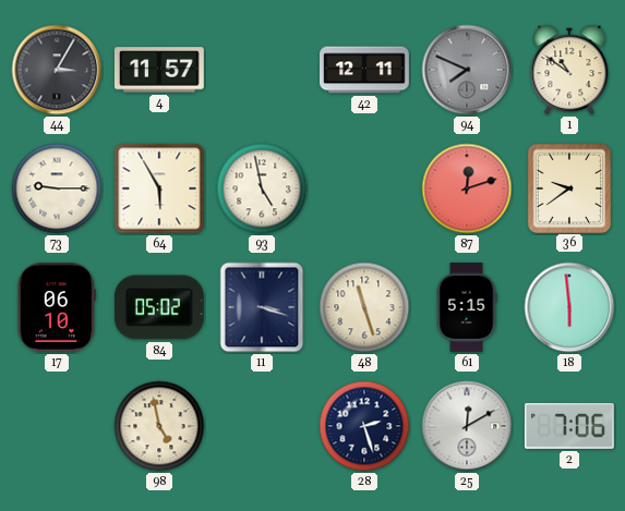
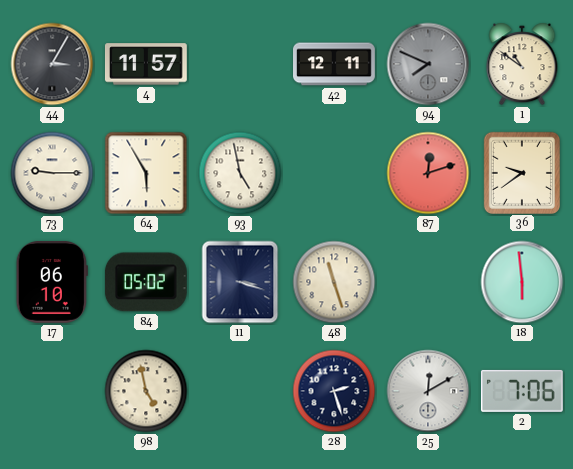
61: 5:15 -> none
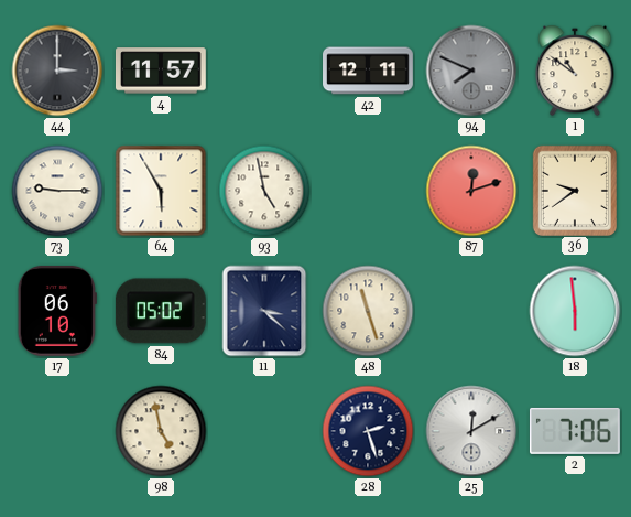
44: 3:05 -> 3:00
11: 3:18 -> 3:22
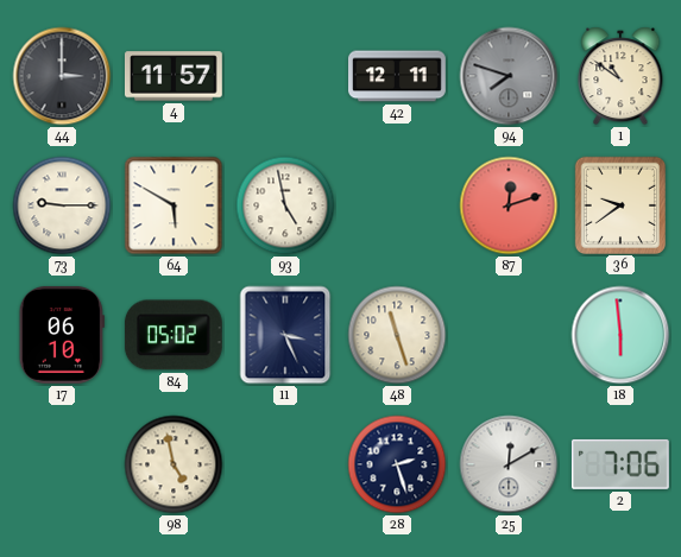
94: 7:49 -> 7:48
64: 5:55 -> 5:50
11: 3:22 -> 3:26
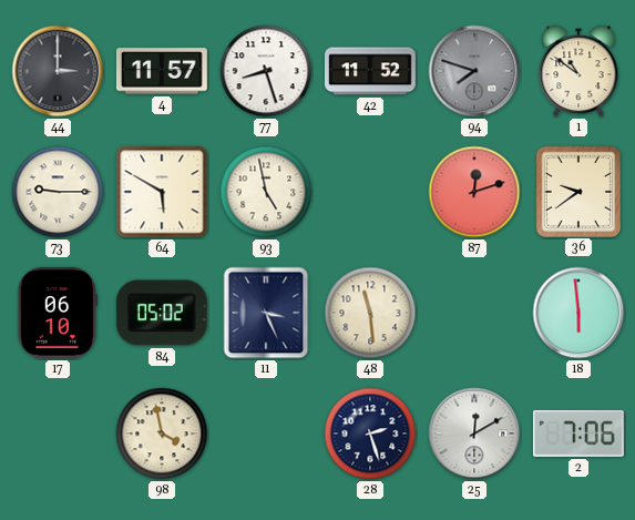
77: none -> 8:27
42: 12:11 -> 11:52
48: 11:27 -> 11:29
98: 4:58 -> 3:58
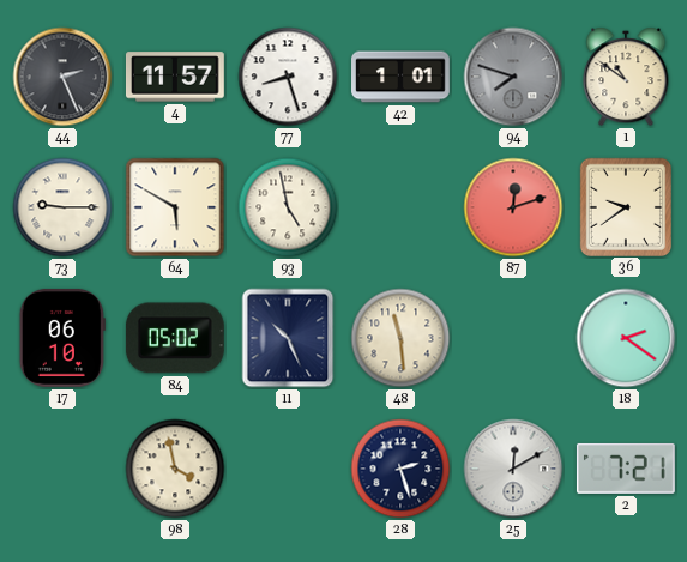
44: 3:00 -> 2:26
42: 11:52 -> 1:01
11: 3:26 -> 10:26
18: 5:59 -> 2:21
2: 7:06 -> 7:21
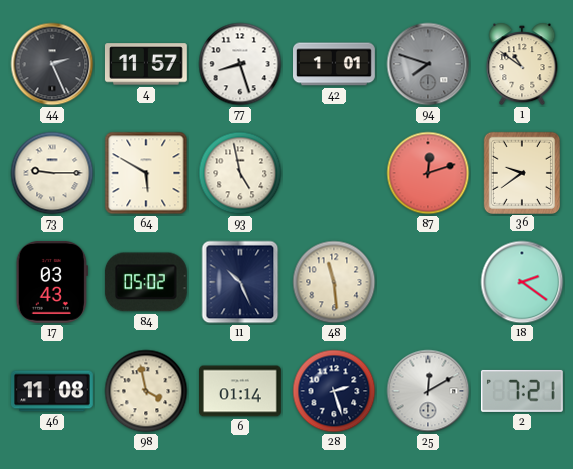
17: 06:10 -> 03:43
46: none -> 11:08
6: none -> 01:14
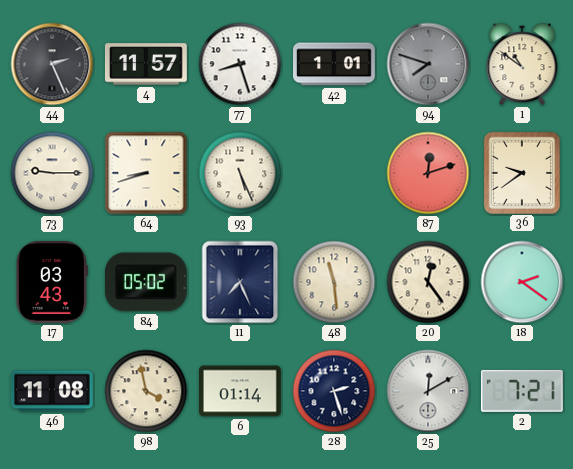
64: 5:50 -> 8:42
93: 4:58 -> 5:26
11: 10:26 -> 7:26
20: none -> 12:24
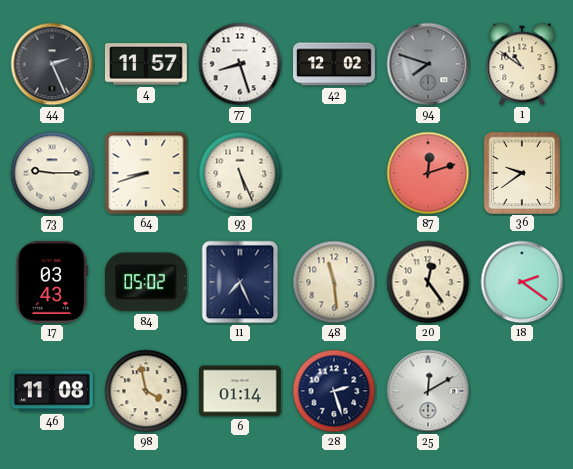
42: 1:01 -> 12:02
2: 7:21 -> none
